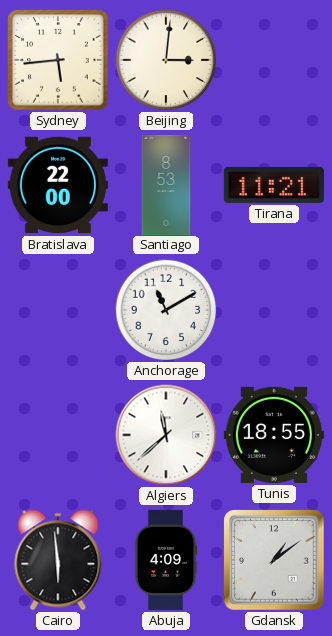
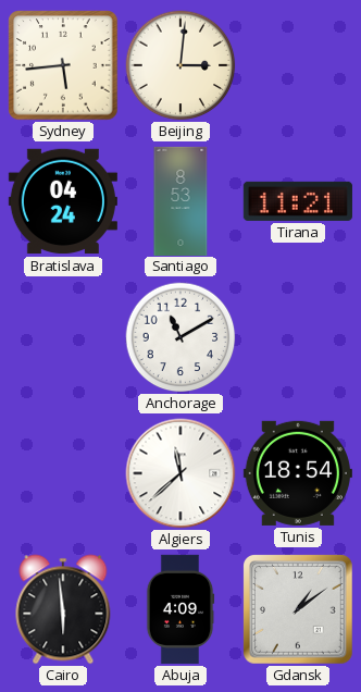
Bratislava: 22:00 -> 04:24
Tunis: 18:55 -> 18:54
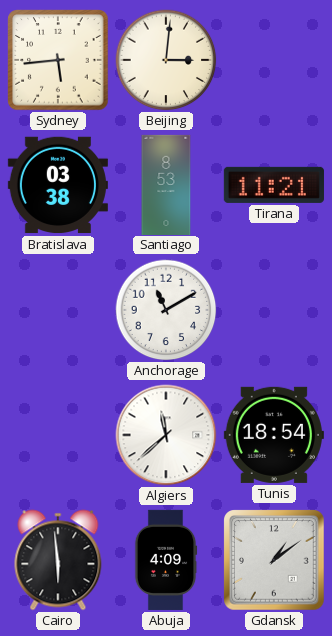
Bratislava: 04:24 -> 03:38
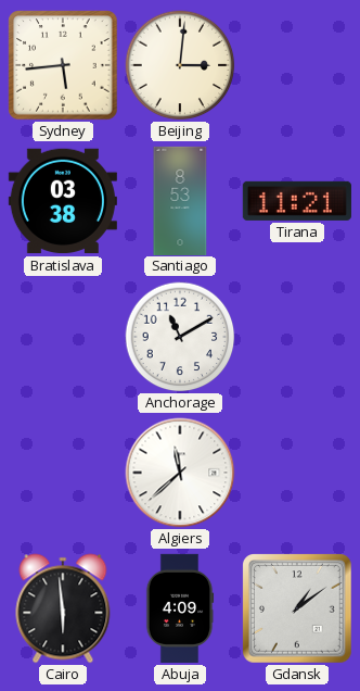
Tunis: 18:54 -> none
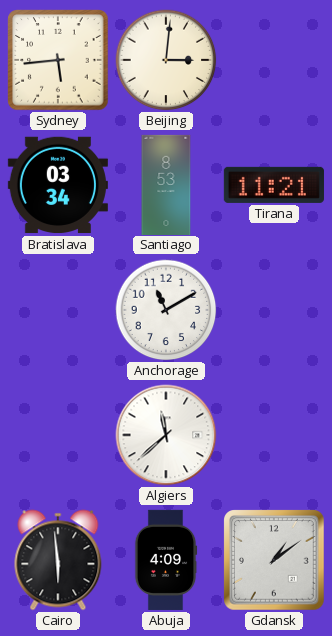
Bratislava: 03:38 -> 03:34
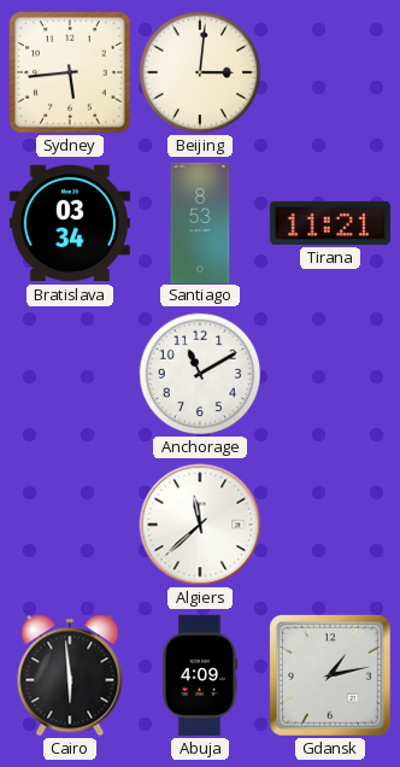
Gdansk: 1:09 -> 1:13
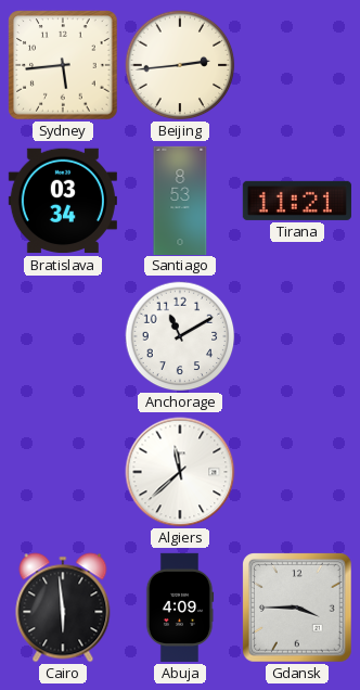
Beijing: 3:01 -> 2:44
Gdansk: 1:13 -> 3:45
